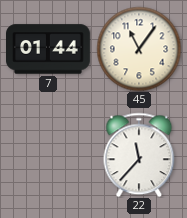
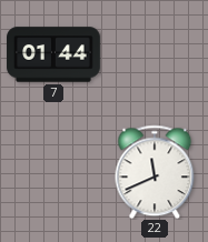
45: 11:06 -> none
22: 11:37 -> 11:41
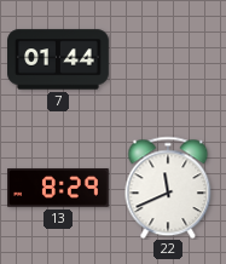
13: none -> 8:29
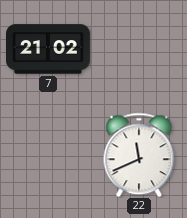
7: 01:44 -> 21:02
13: 8:29 -> none
